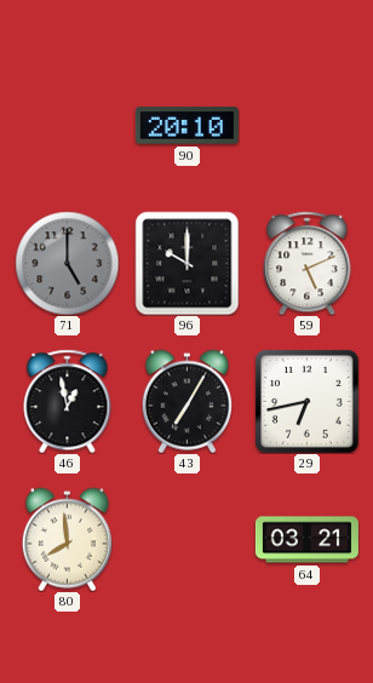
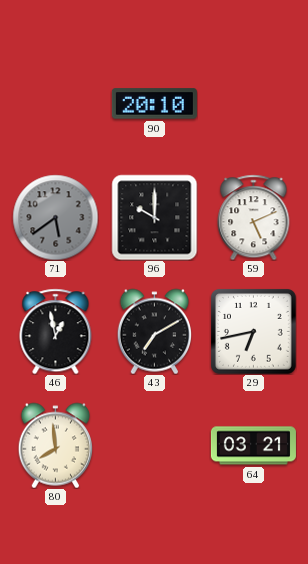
71: 5:00 -> 5:39
43: 7:05 -> 7:10
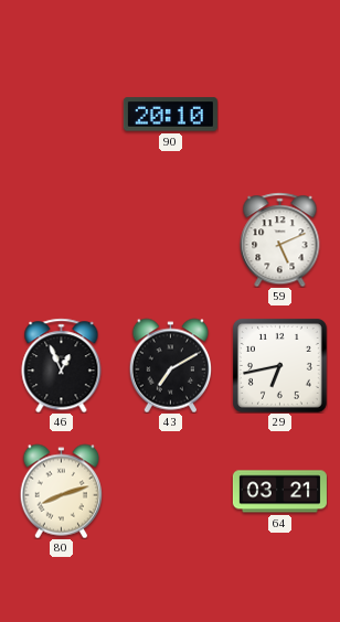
71: 5:39 -> none
96: 10:00 -> none
46: 12:58 -> 12:56
80: 7:59 -> 8:12
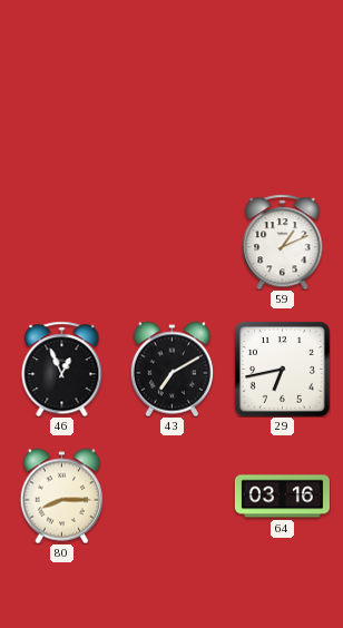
90: 20:10 -> none
59: 5:11 -> 1:11
80: 8:12 -> 8:15
64: 03:21 -> 03:16
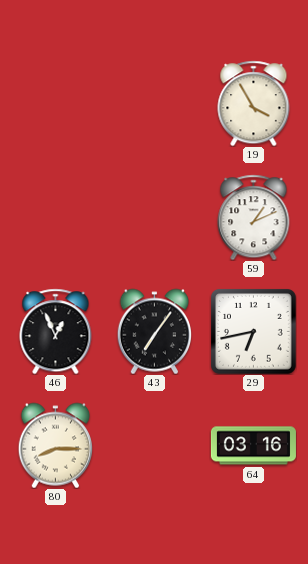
19: none -> 3:55
43: 7:10 -> 7:06
